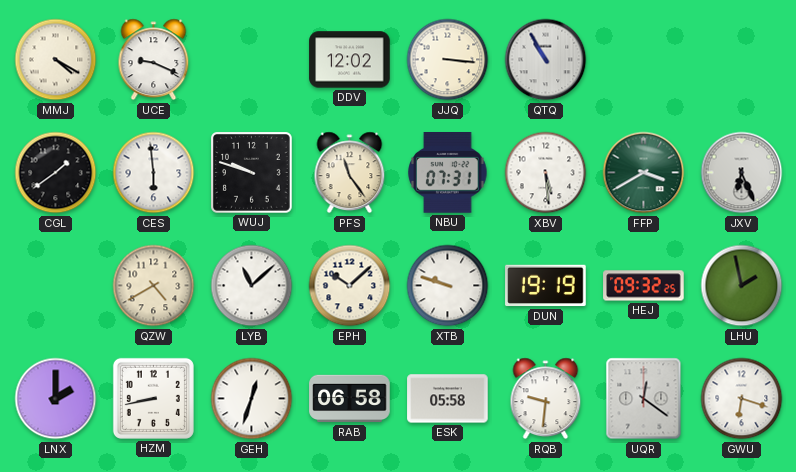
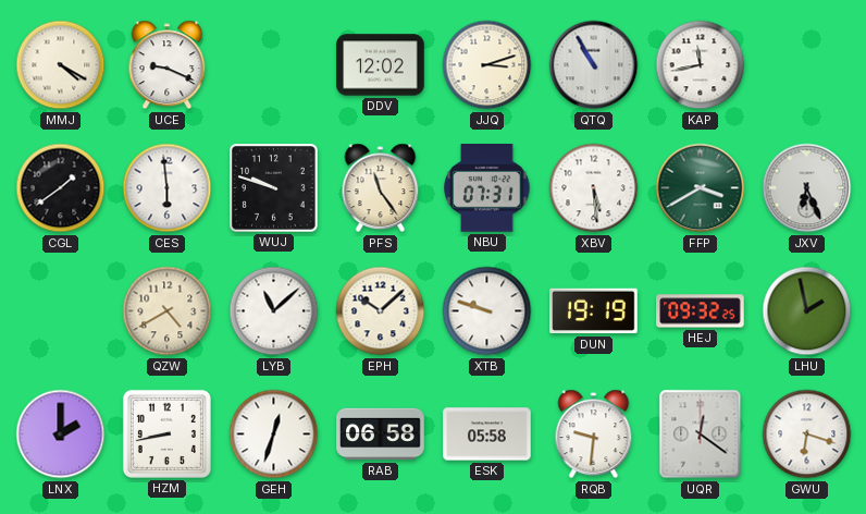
JJQ: 3:16 -> 3:12
KAP: none -> 11:43
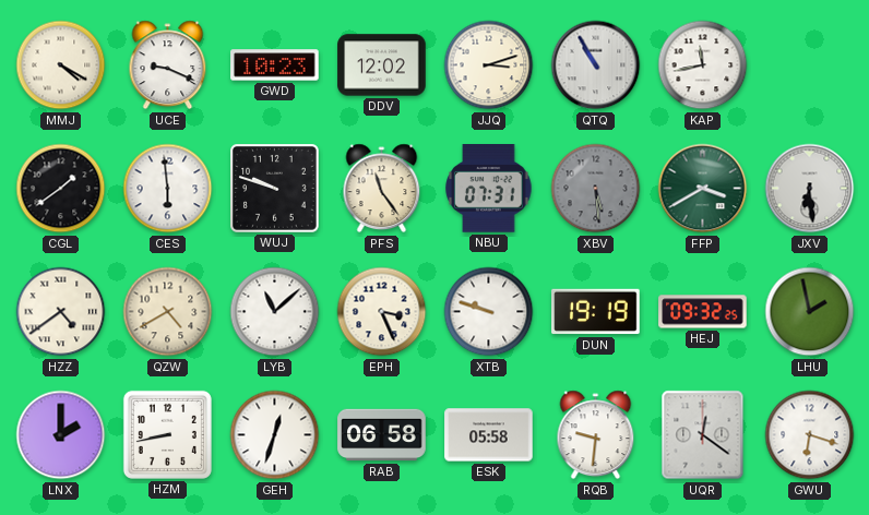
GWD: none -> 10:23
XBV dial: white -> grey
JXV: 6:26 -> 6:29
HZZ: none -> 4:39
EPH: 10:08 -> 3:26
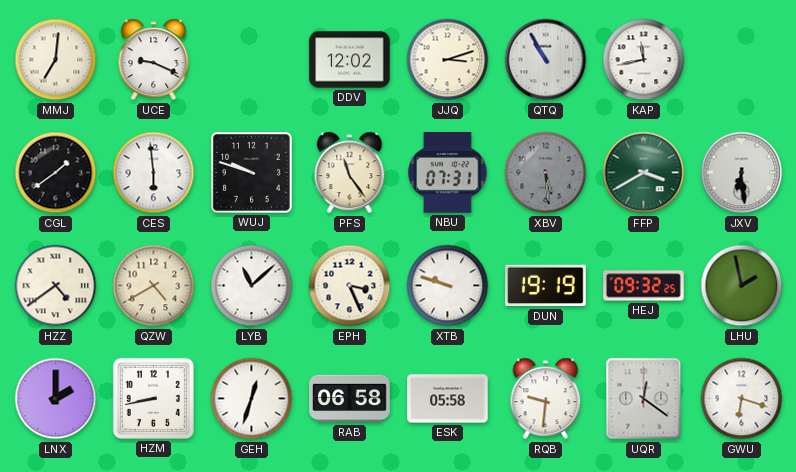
MMJ: 4:20 -> 7:01
GWD: 10:23 -> none
